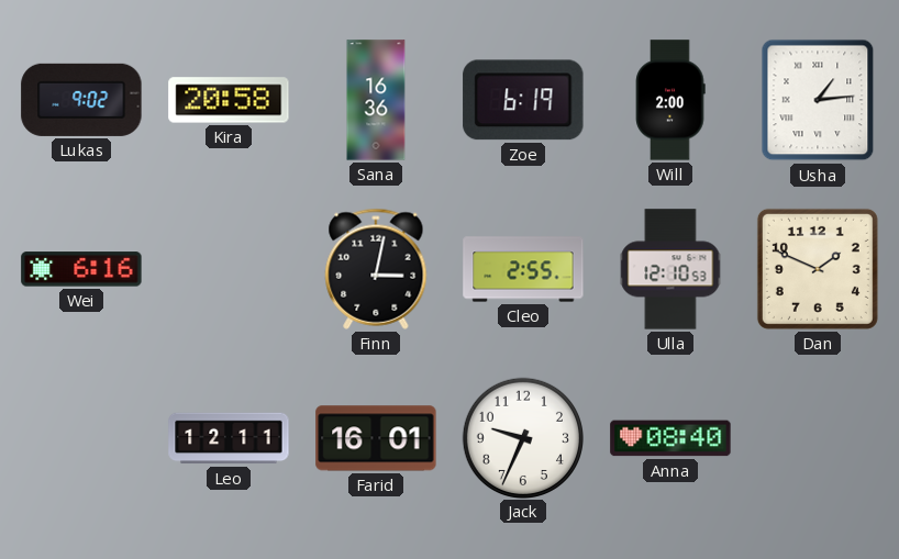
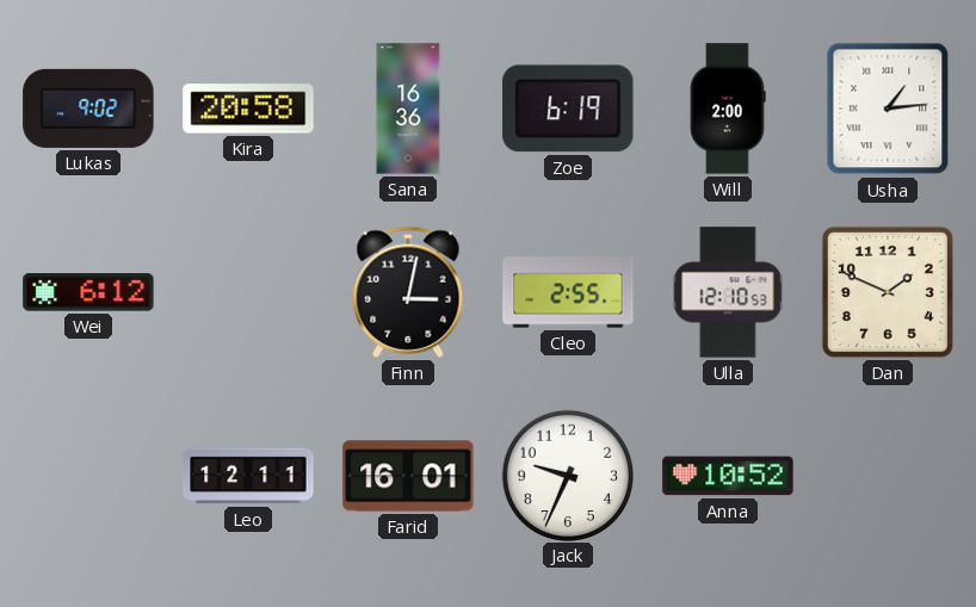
Wei: 6:16 -> 6:12
Anna: 08:40 -> 10:52
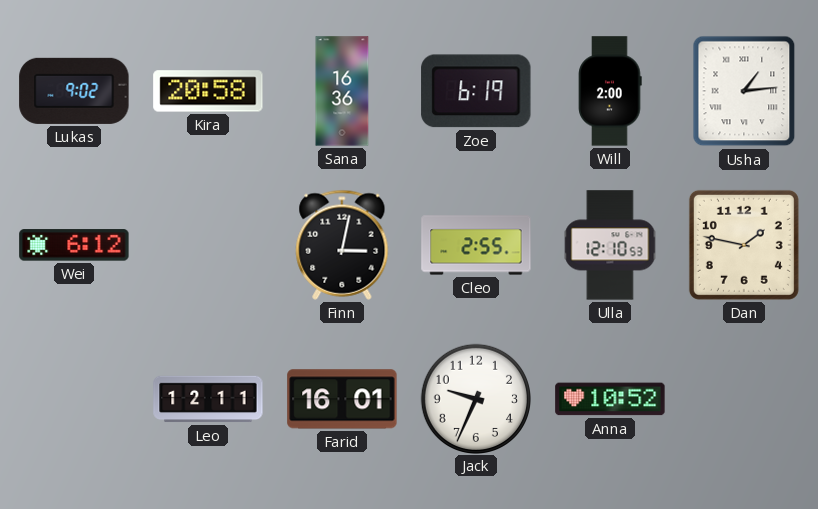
Dan: 1:49 -> 1:47
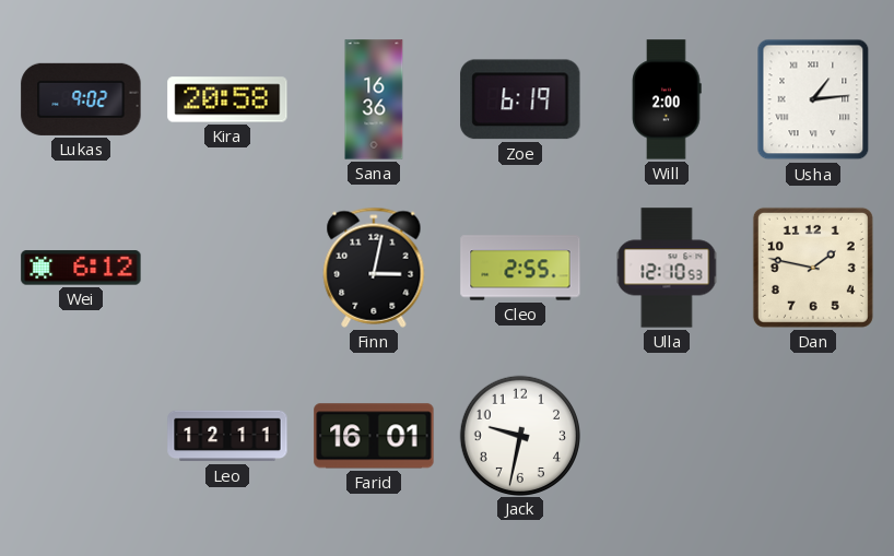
Jack: 9:34 -> 9:32
Anna: 10:52 -> none
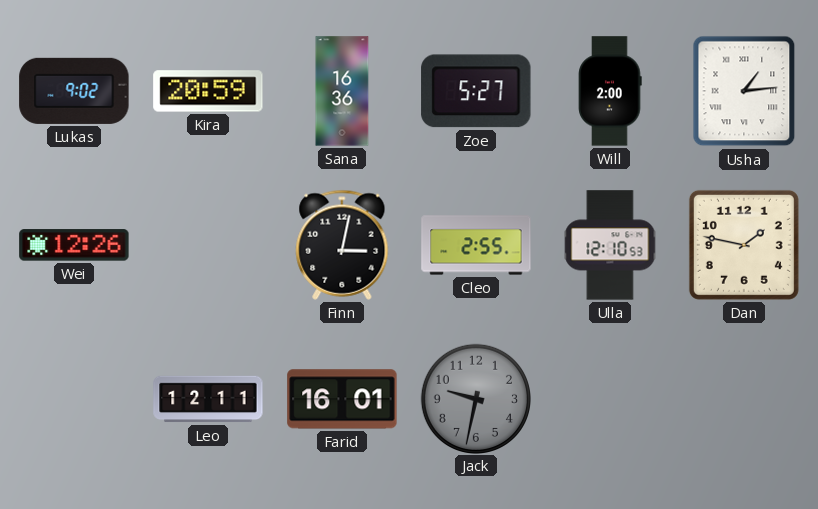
Kira: 20:58 -> 20:59
Zoe: 6:19 -> 5:27
Wei: 6:12 -> 12:26
Jack dial: white -> grey
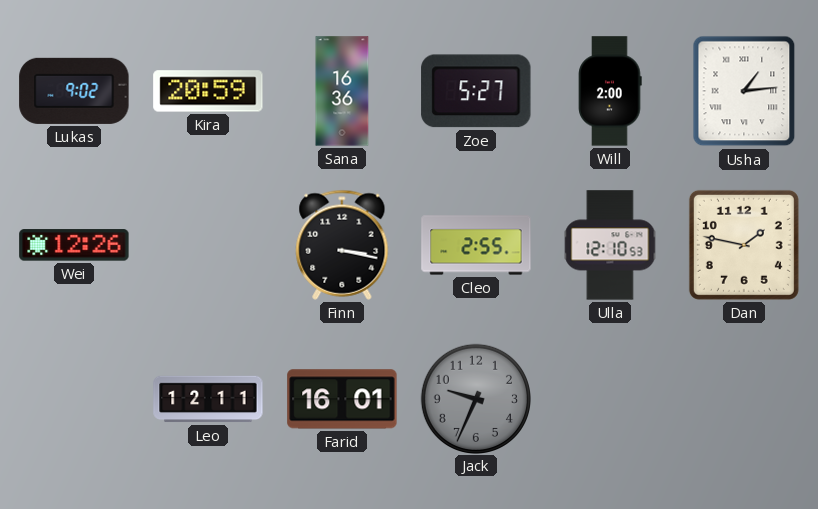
Finn: 3:02 -> 3:17
Jack: 9:32 -> 9:34
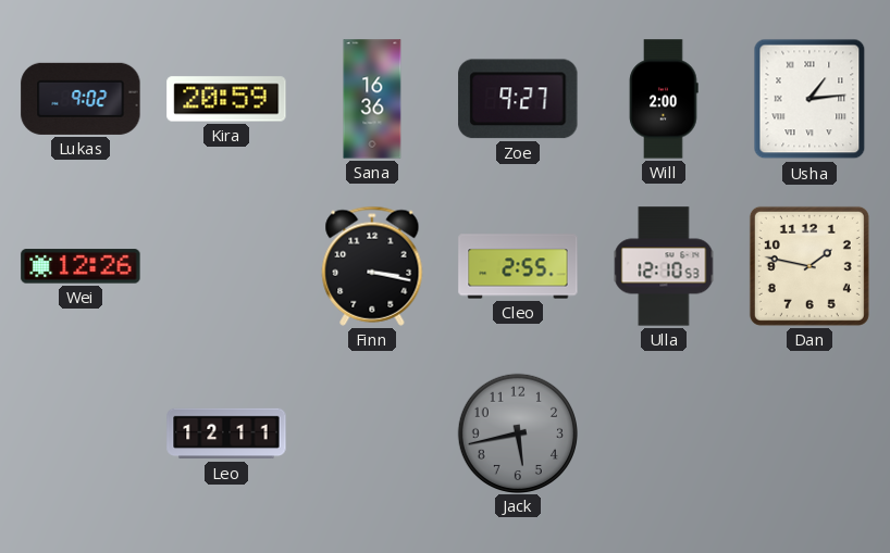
Zoe: 5:27 -> 9:27
Farid: 16:01 -> none
Jack: 9:34 -> 5:43
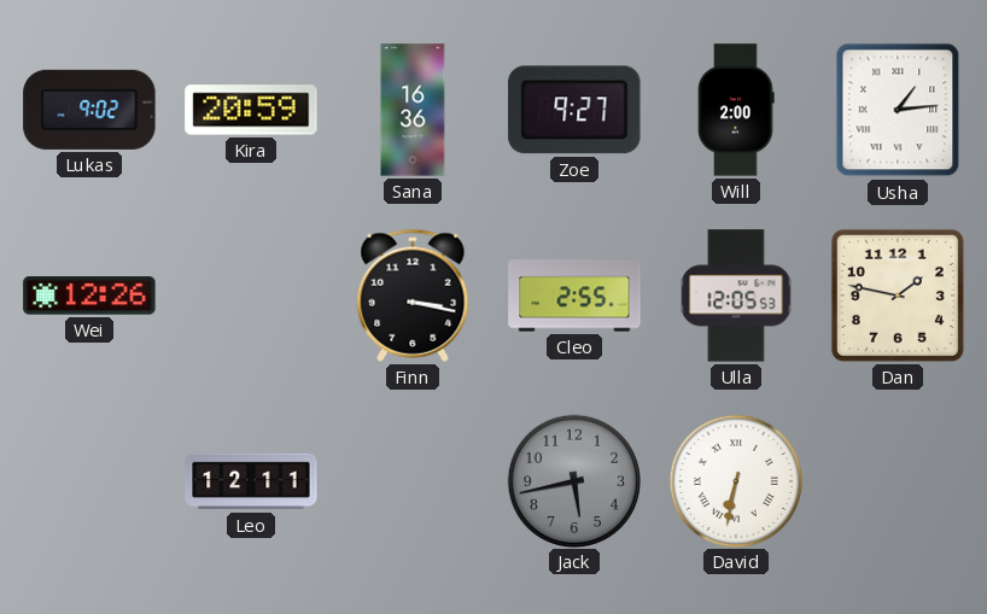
Ulla: 12:10 -> 12:05
David: none -> 6:32
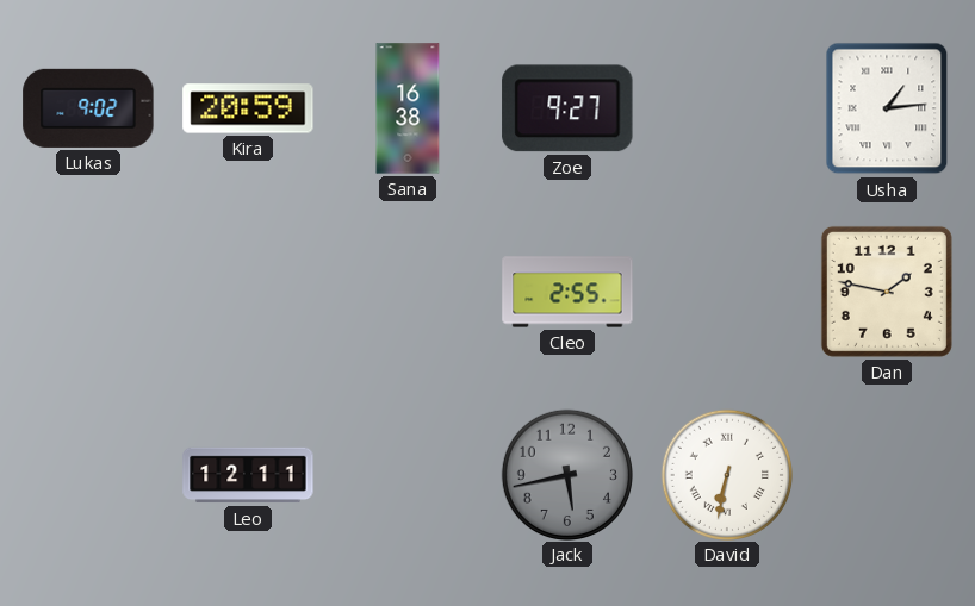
Sana: 16:36 -> 16:38
Will: 2:00 -> none
Wei: 12:26 -> none
Finn: 3:17 -> none
Ulla: 12:05 -> none
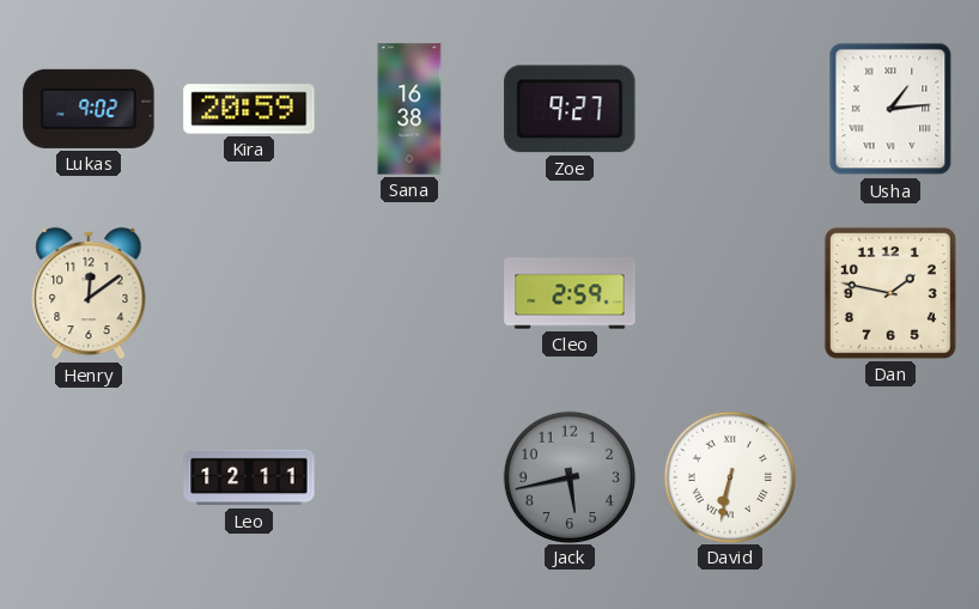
Henry: none -> 12:09
Cleo: 2:55 -> 2:59
